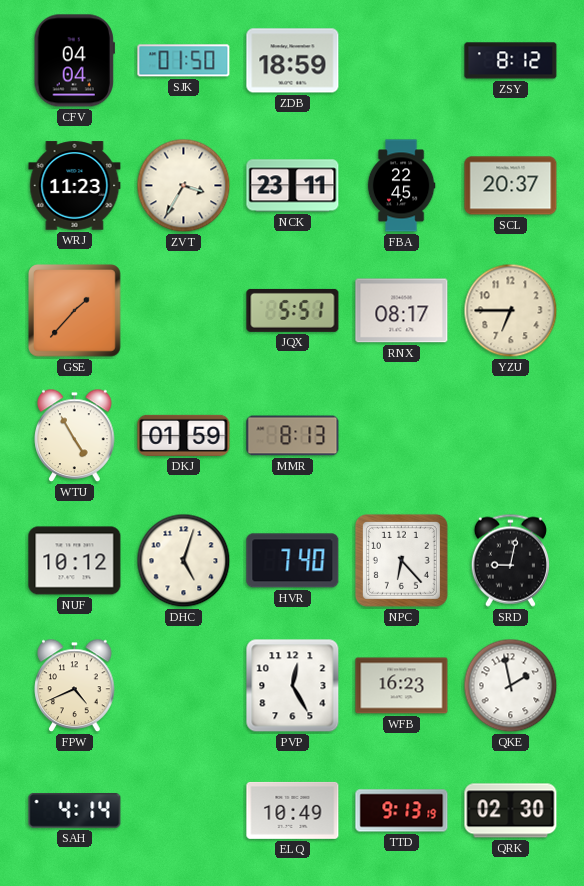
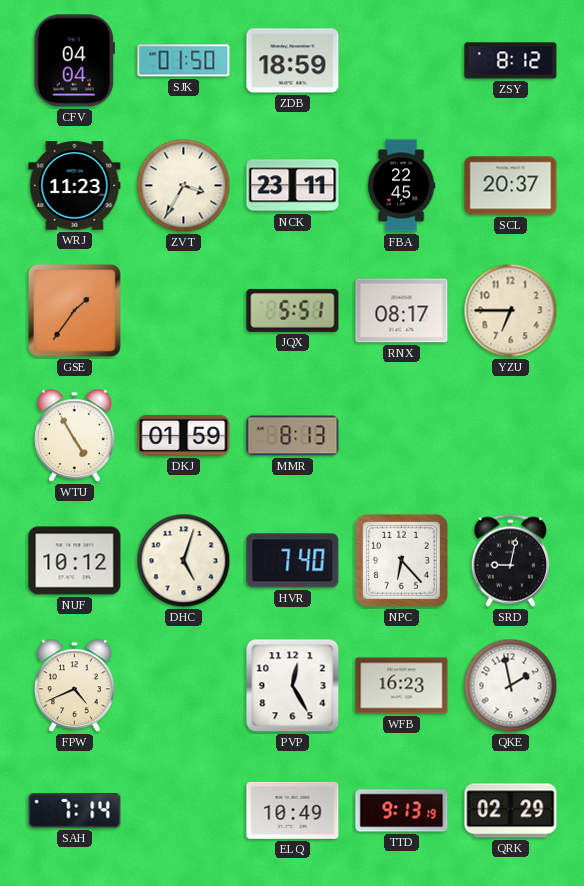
GSE: 1:37 -> 1:36
SAH: 4:14 -> 7:14
QRK: 02:30 -> 02:29
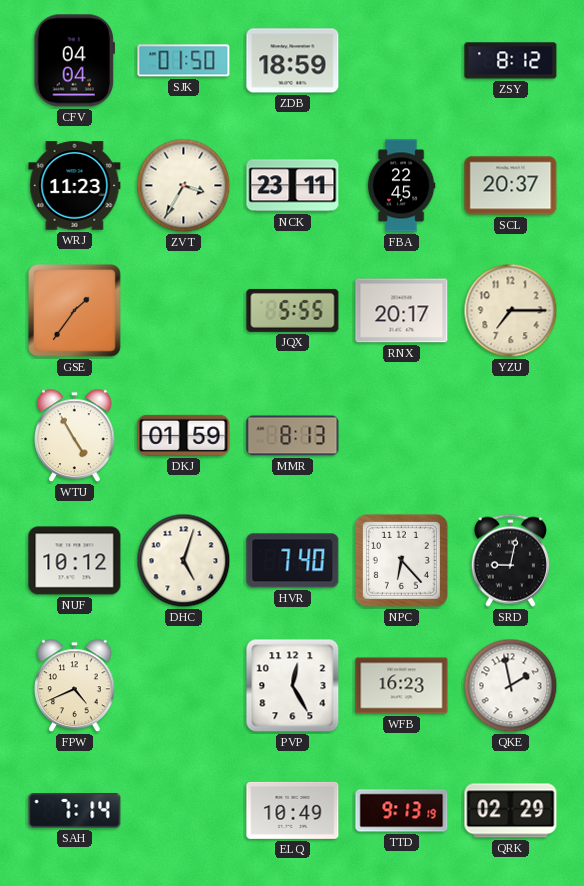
JQX: 5:51 -> 5:55
RNX: 08:17 -> 20:17
YZU: 6:45 -> 7:15
